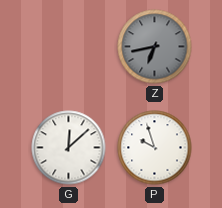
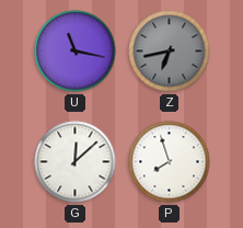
U: none -> 11:17
P: 9:57 -> 7:57
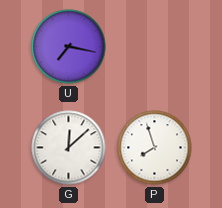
U: 11:17 -> 7:17
Z: 6:43 -> none
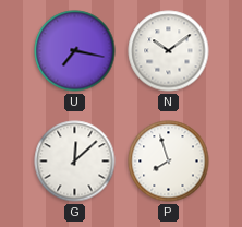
N: none -> 10:09
